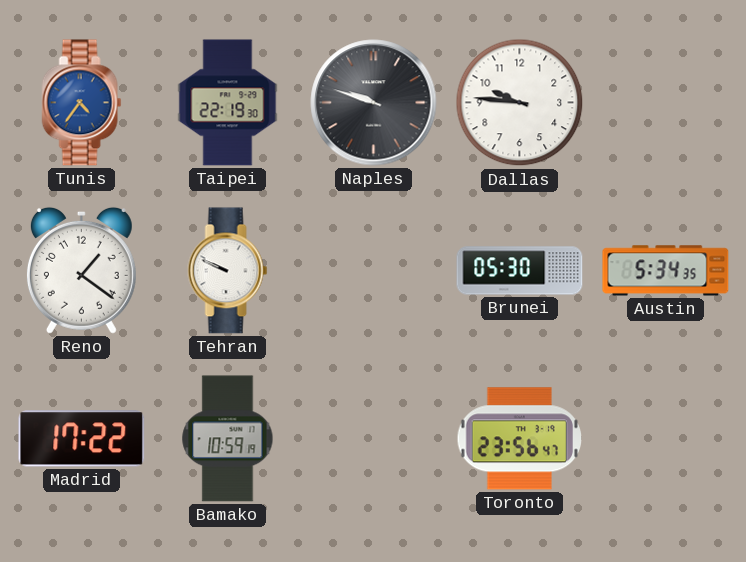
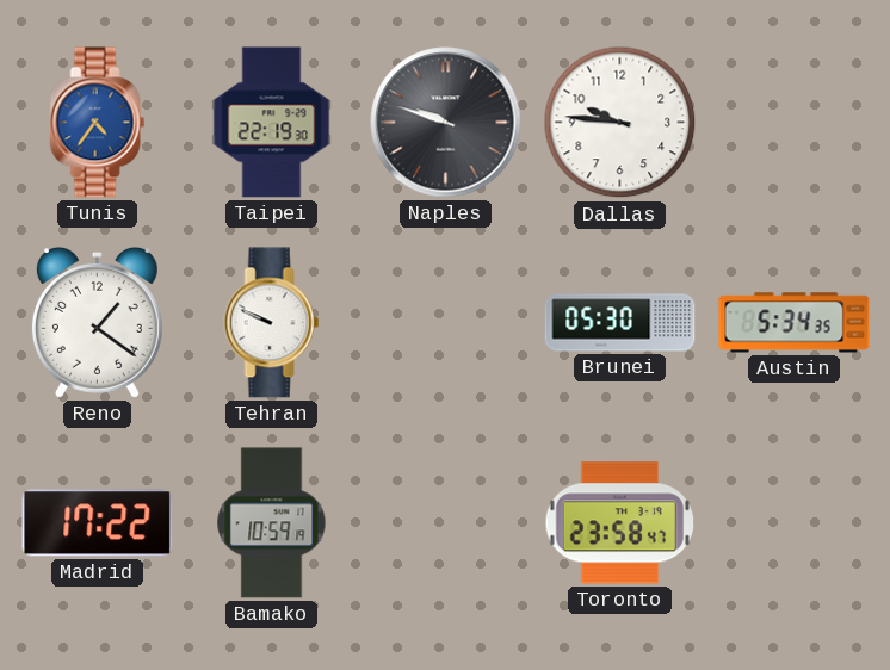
Toronto: 23:56 -> 23:58
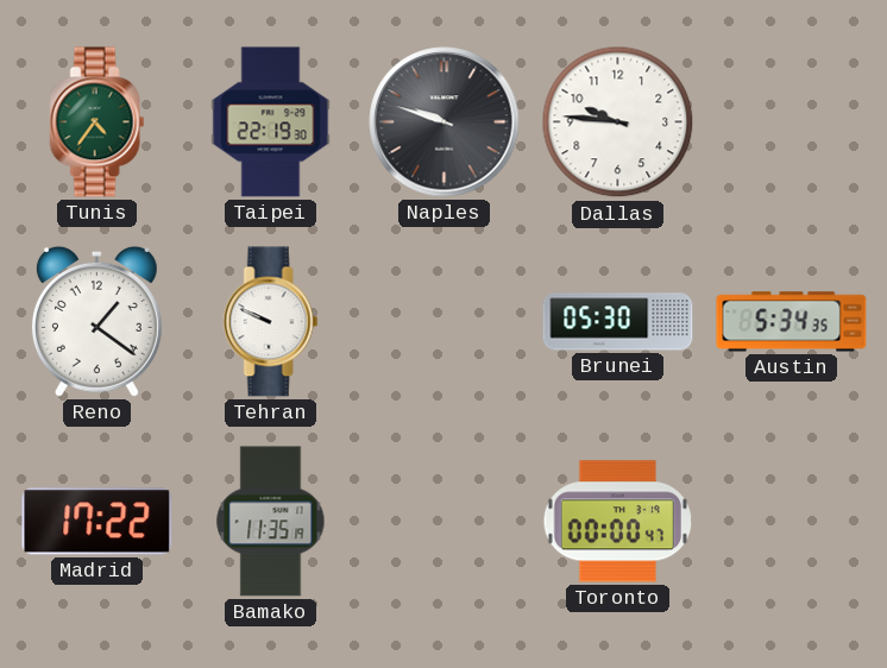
Tunis dial: blue -> green
Bamako: 10:59 -> 11:35
Toronto: 23:58 -> 00:00
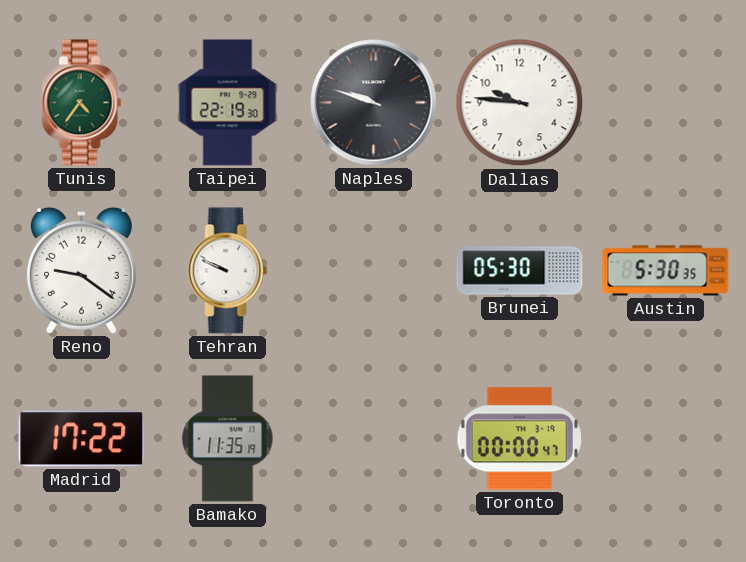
Reno: 1:21 -> 9:21
Austin: 5:34 -> 5:30
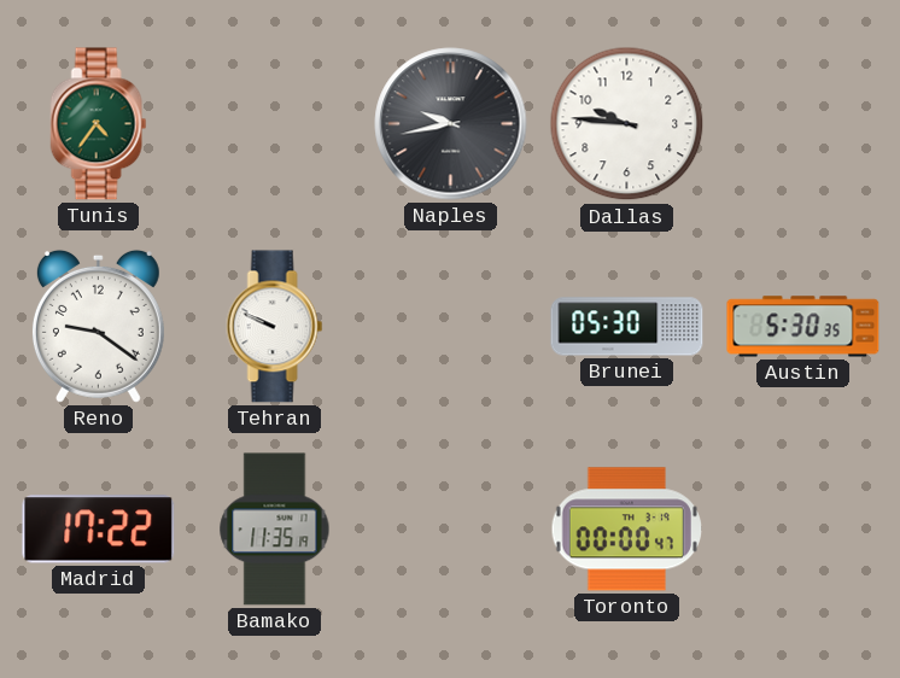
Taipei: 22:19 -> none
Naples: 9:48 -> 9:43
